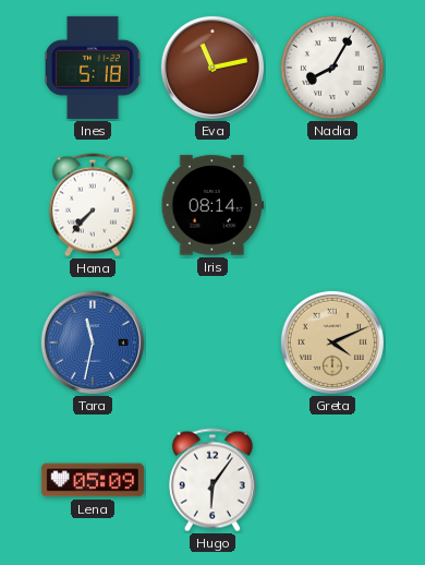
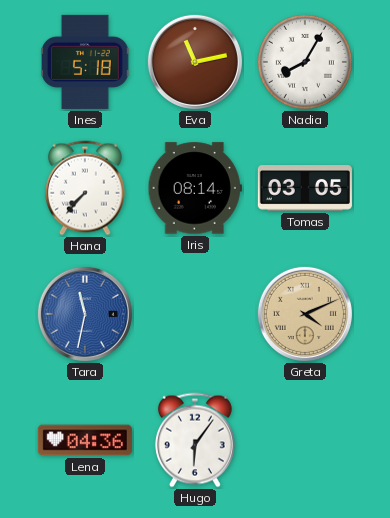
Tomas: none -> 03:05
Lena: 05:09 -> 04:36
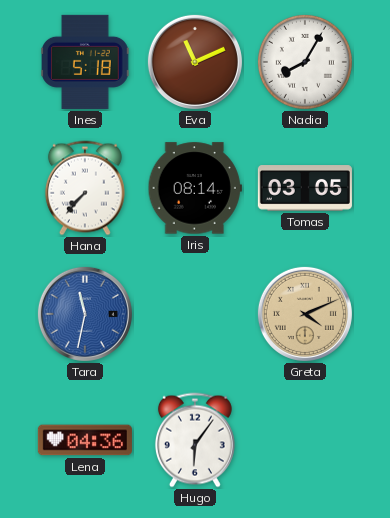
Eva: 11:13 -> 11:11
